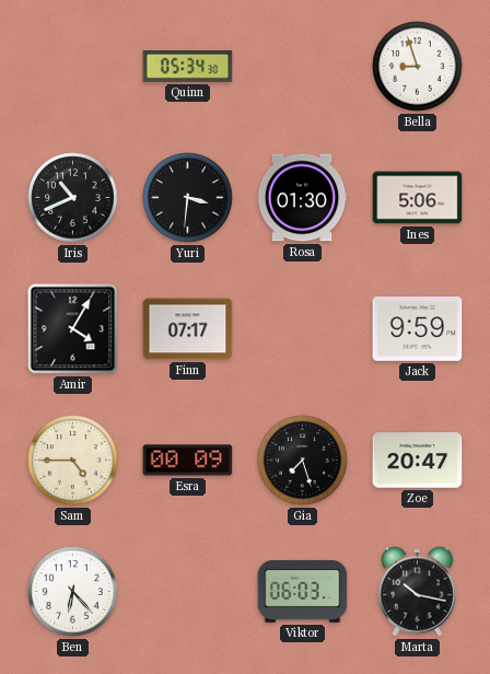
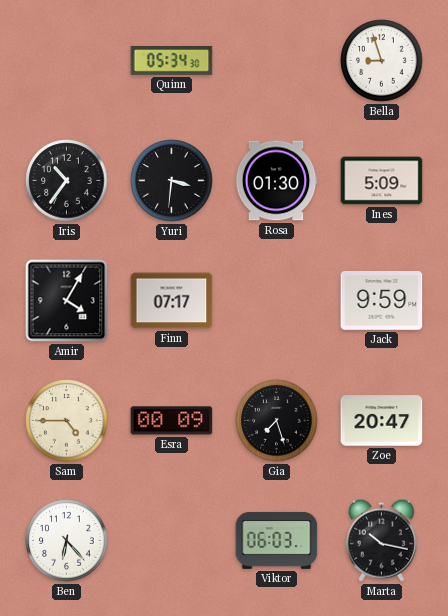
Iris: 10:41 -> 10:36
Ines: 5:06 -> 5:09
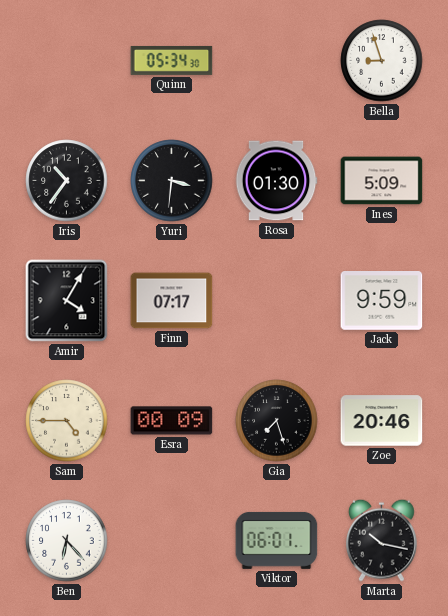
Zoe: 20:47 -> 20:46
Viktor: 06:03 -> 06:01
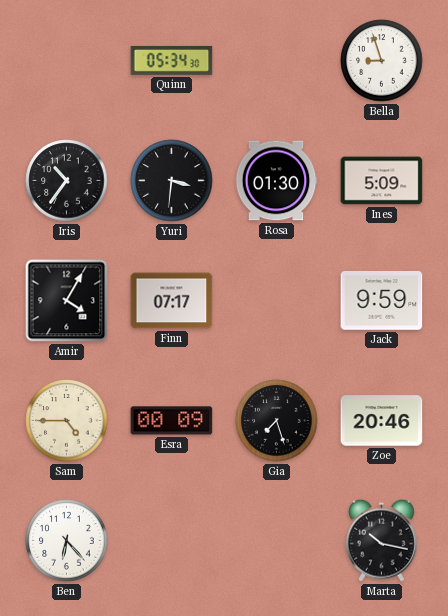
Viktor: 06:01 -> none
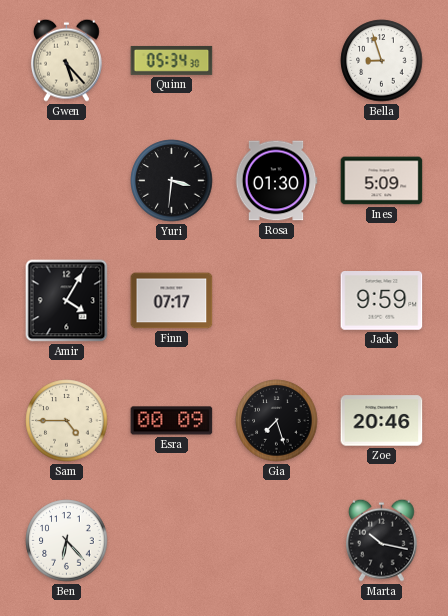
Gwen: none -> 5:23
Iris: 10:36 -> none
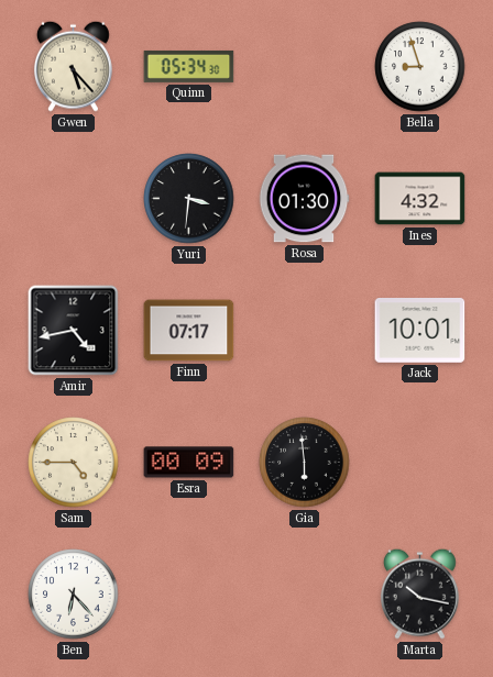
Ines: 5:09 -> 4:32
Amir: 4:05 -> 4:43
Jack: 9:59 -> 10:01
Gia: 7:27 -> 5:59
Zoe: 20:46 -> none
